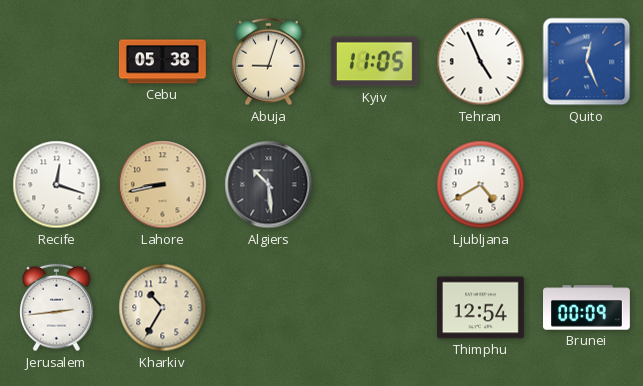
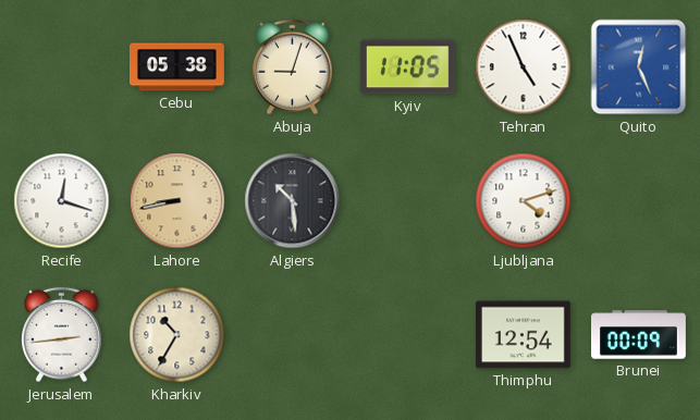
Ljubljana: 4:40 -> 4:12
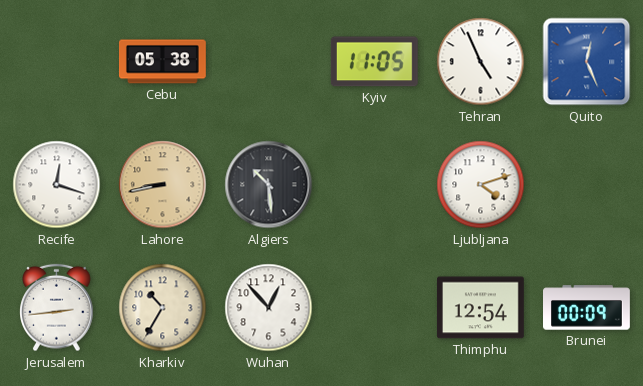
Abuja: 9:03 -> none
Wuhan: none -> 12:53
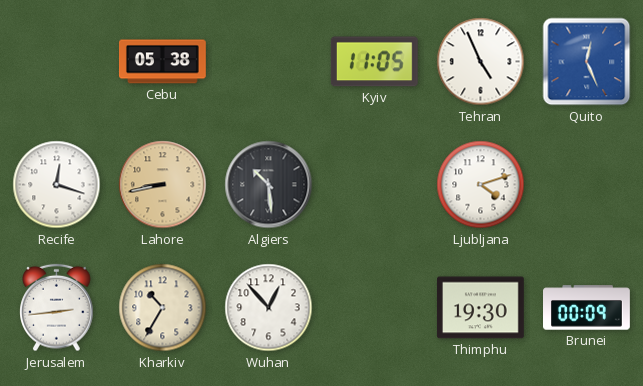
Thimphu: 12:54 -> 19:30
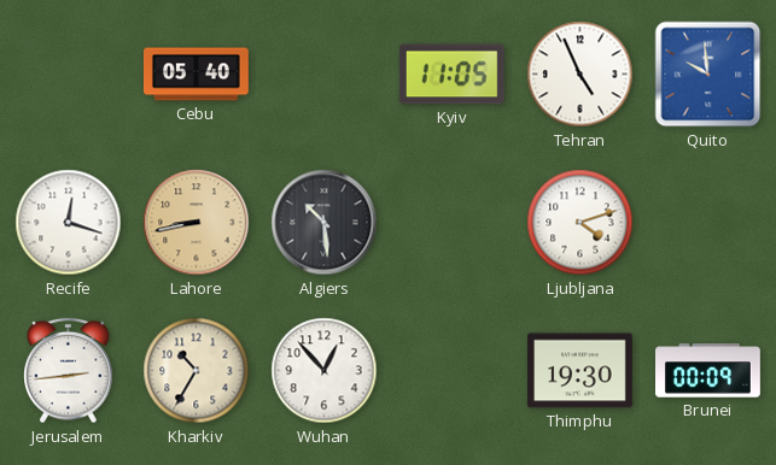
Cebu: 05:38 -> 05:40
Quito: 12:26 -> 9:59
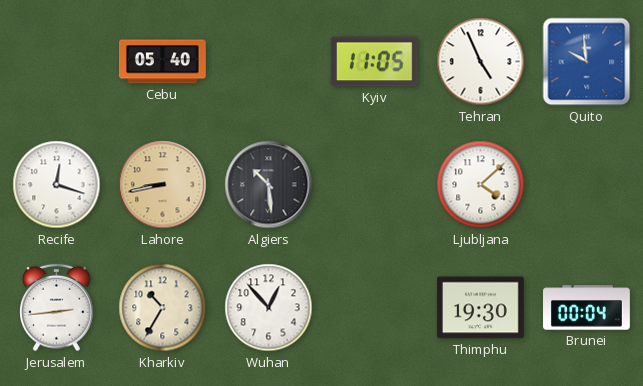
Ljubljana: 4:12 -> 4:08
Brunei: 00:09 -> 00:04
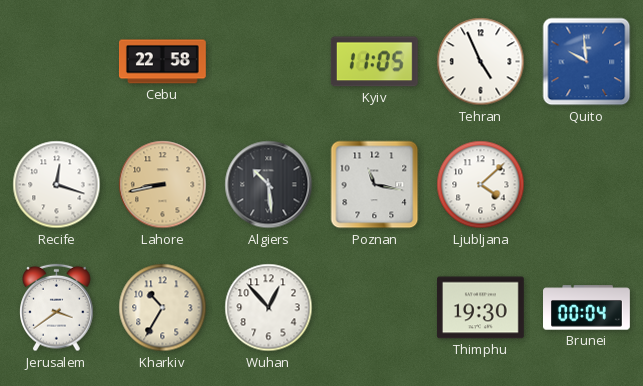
Cebu: 05:40 -> 22:58
Poznan: none -> 11:17
Jerusalem: 2:44 -> 3:39
